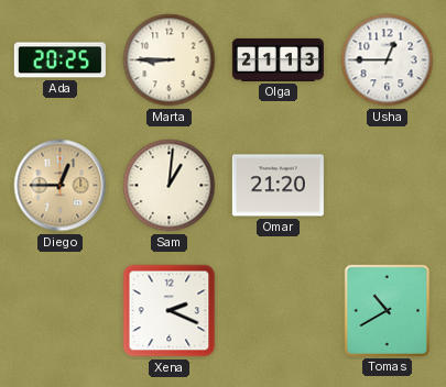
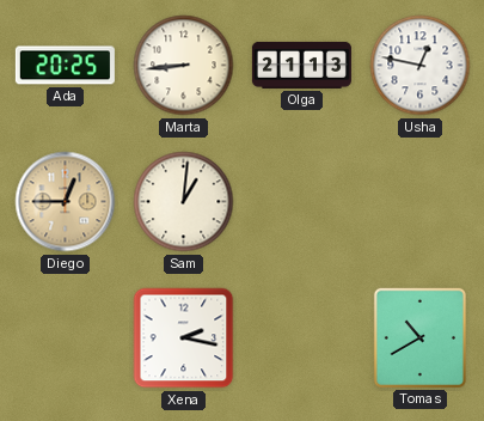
Marta: 8:45 -> 8:44
Usha: 12:45 -> 12:47
Omar: 21:20 -> none
Xena: 2:19 -> 2:17
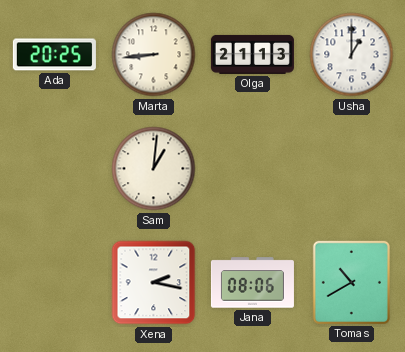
Usha: 12:47 -> 1:00
Diego: 12:45 -> none
Jana: none -> 08:06
